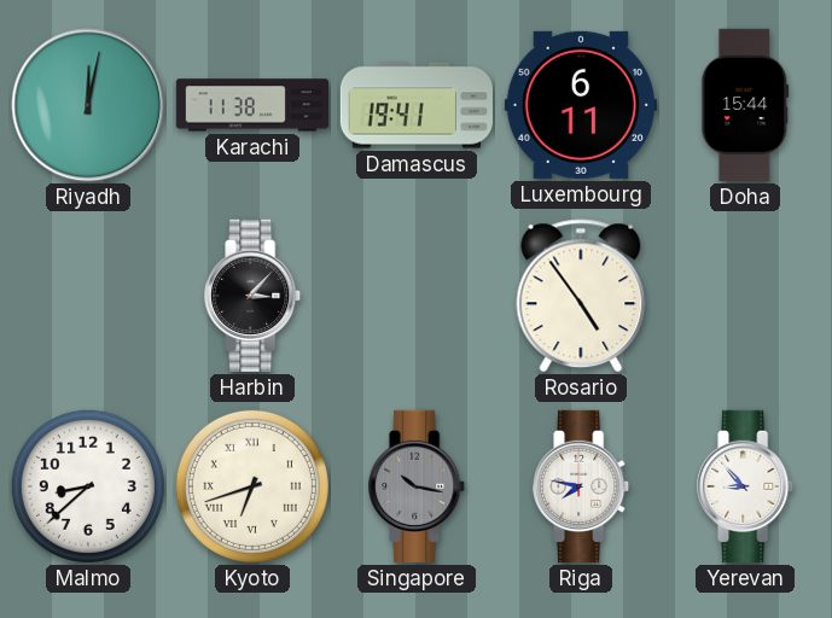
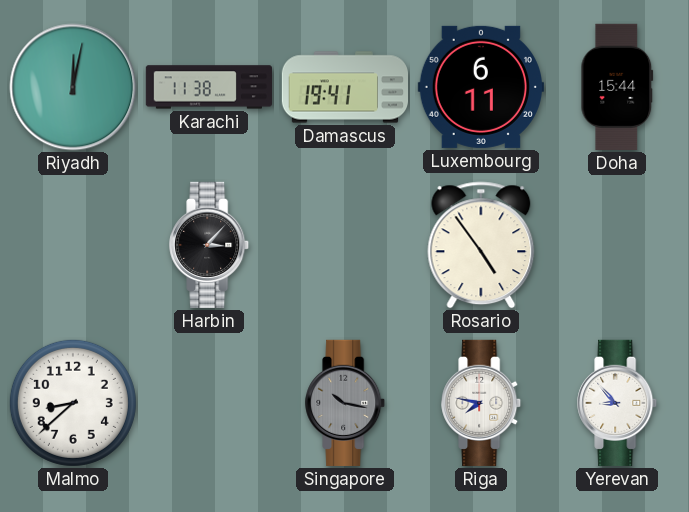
Kyoto: 6:42 -> none
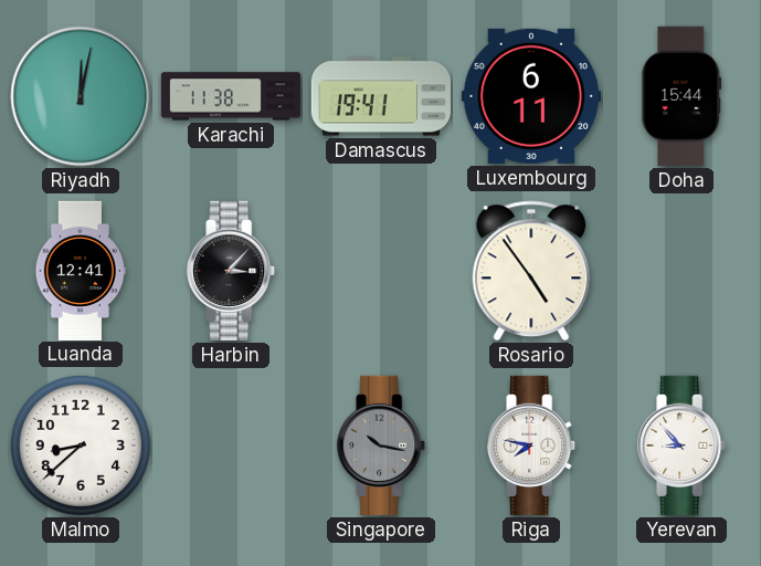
Luanda: none -> 12:41
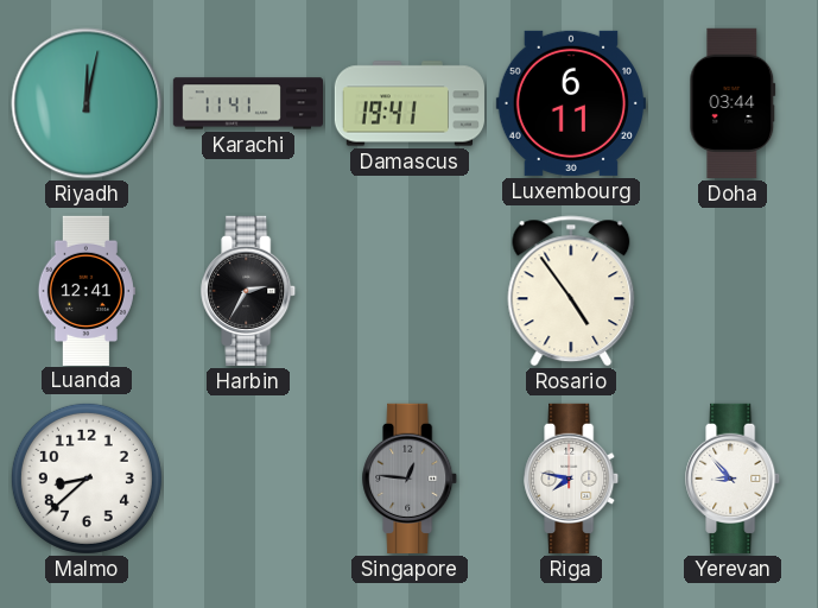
Karachi: 11:38 -> 11:41
Doha: 15:44 -> 03:44
Harbin: 3:07 -> 2:35
Singapore: 10:17 -> 12:46
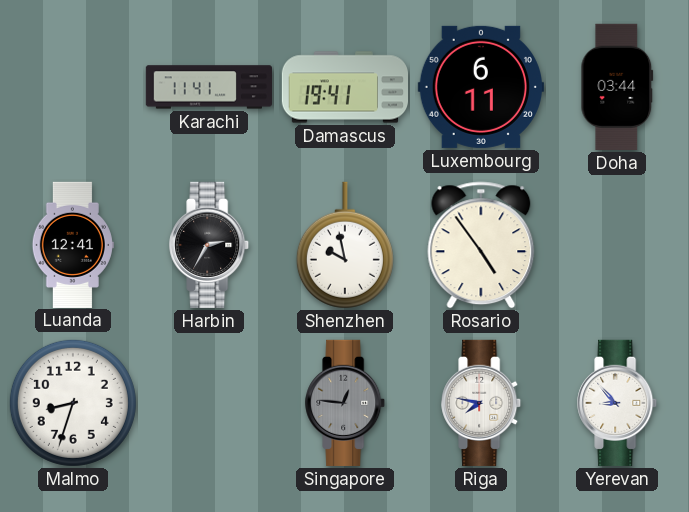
Riyadh: 12:02 -> none
Shenzhen: none -> 9:58
Malmo: 8:38 -> 8:33
